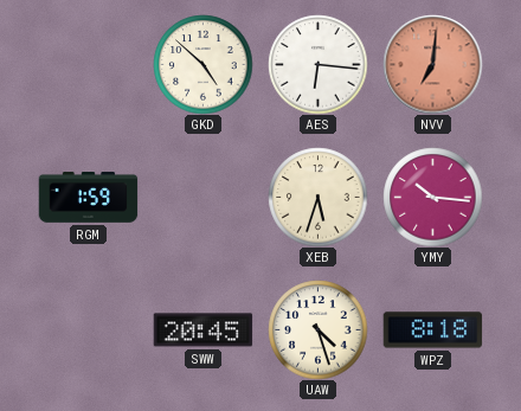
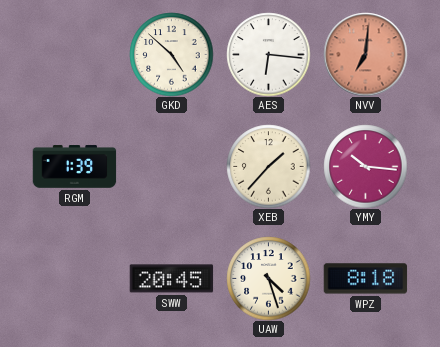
RGM: 1:59 -> 1:39
XEB: 5:33 -> 1:37
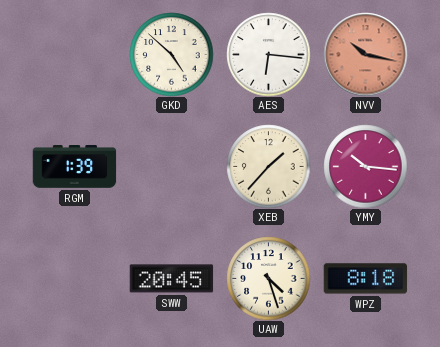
NVV: 7:01 -> 10:17
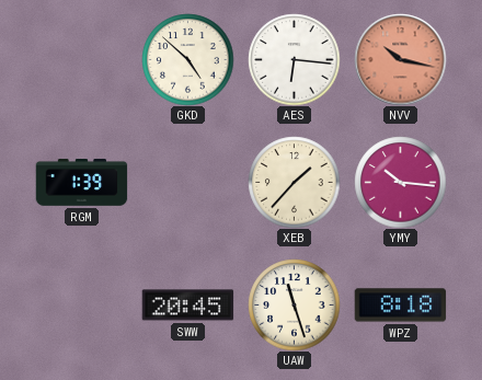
UAW: 4:27 -> 11:27
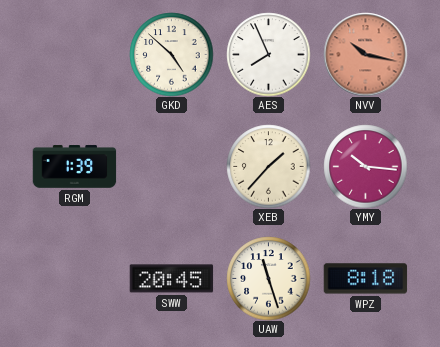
AES: 6:16 -> 7:56
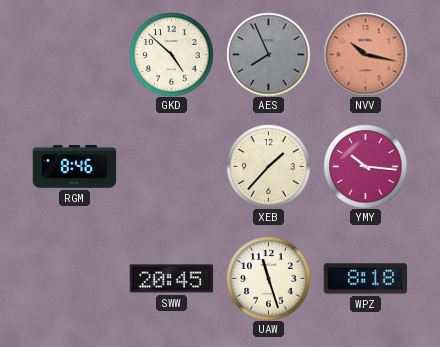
AES dial: white -> grey
RGM: 1:39 -> 8:46
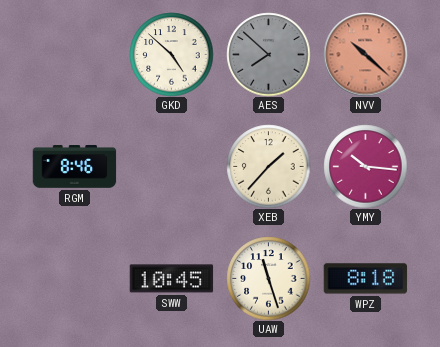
AES: 7:56 -> 7:52
NVV: 10:17 -> 10:22
SWW: 20:45 -> 10:45
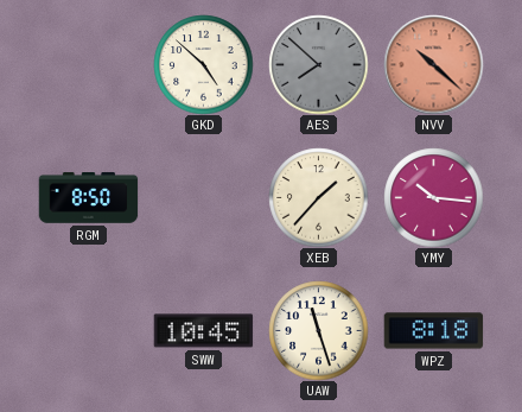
RGM: 8:46 -> 8:50
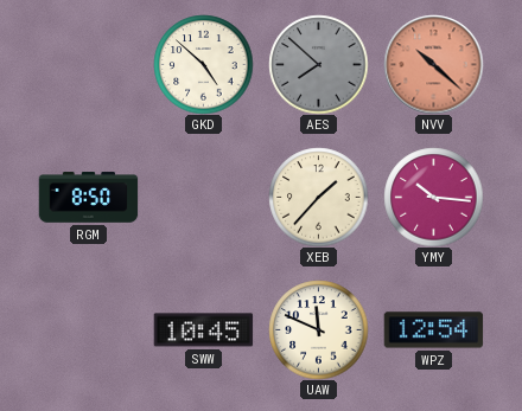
UAW: 11:27 -> 11:49
WPZ: 8:18 -> 12:54
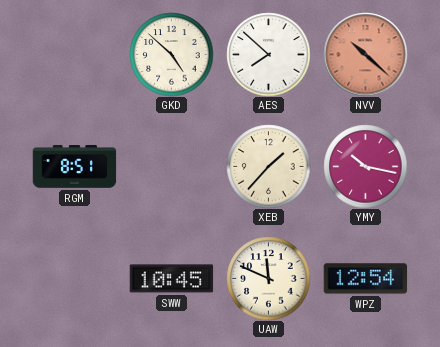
AES dial: grey -> white
RGM: 8:50 -> 8:51
YMY: 10:16 -> 10:17
